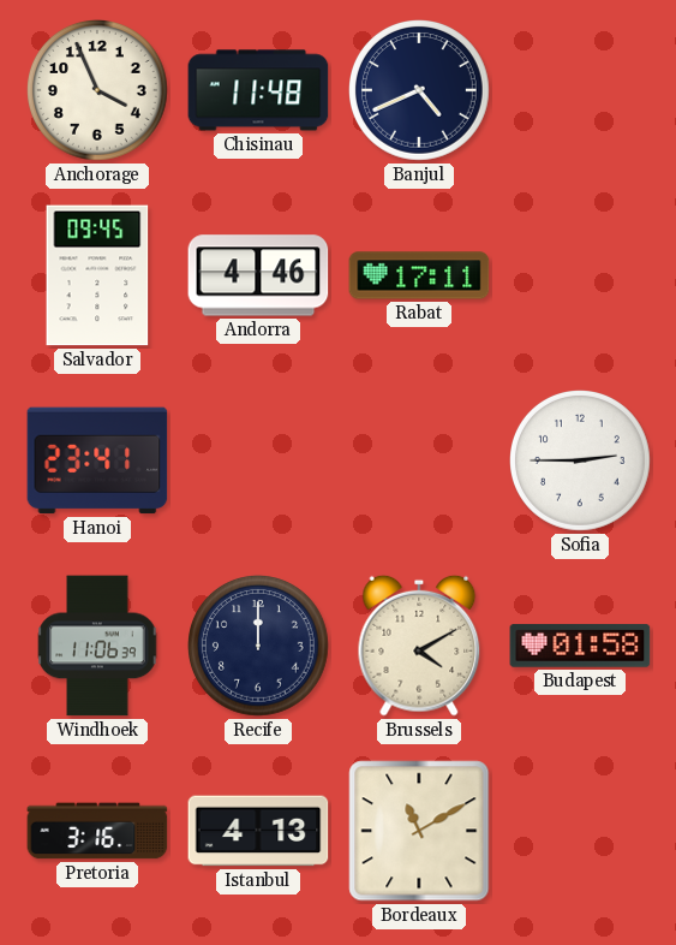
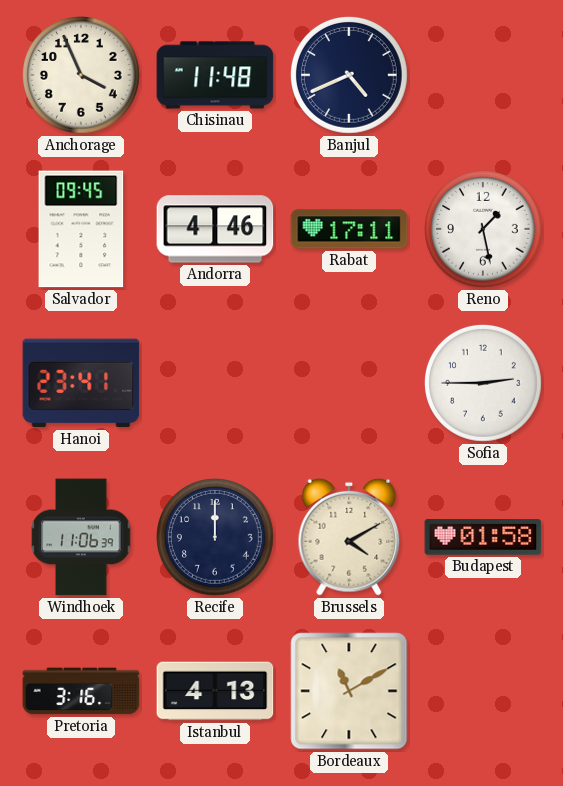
Reno: none -> 1:28
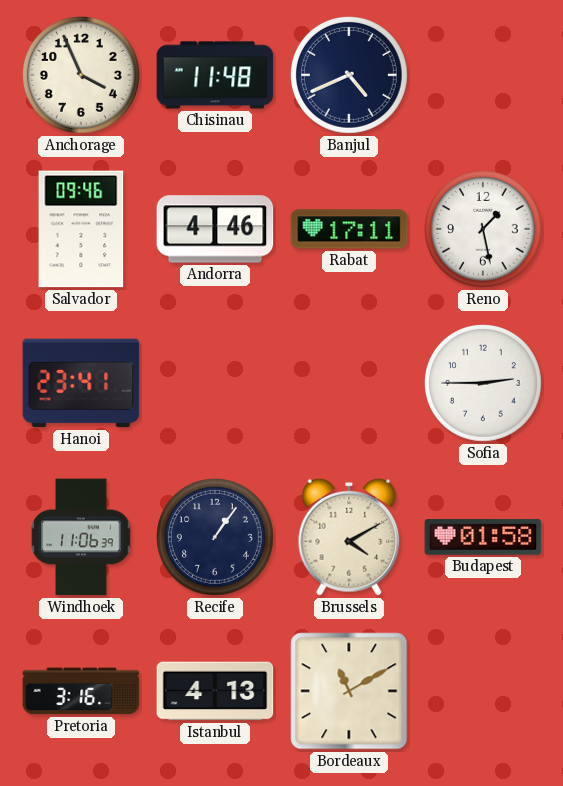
Salvador: 09:45 -> 09:46
Recife: 12:00 -> 1:06
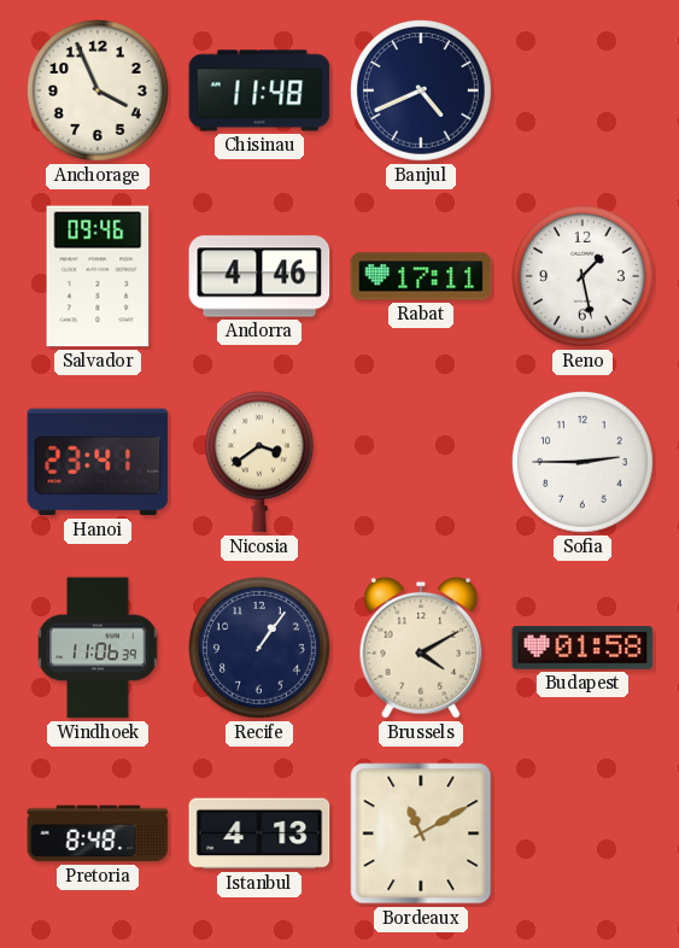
Nicosia: none -> 3:39
Pretoria: 3:16 -> 8:48
